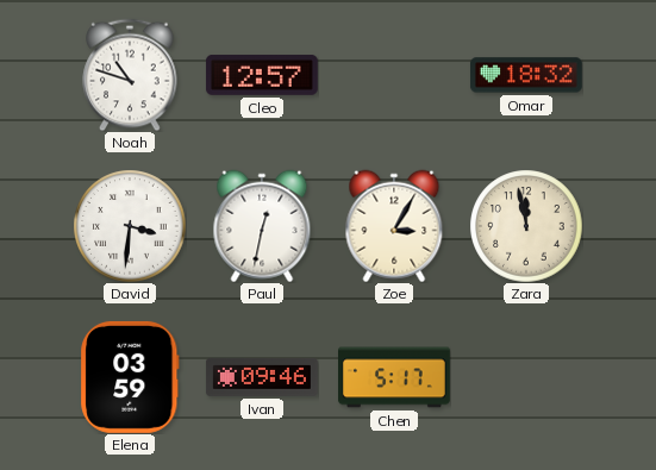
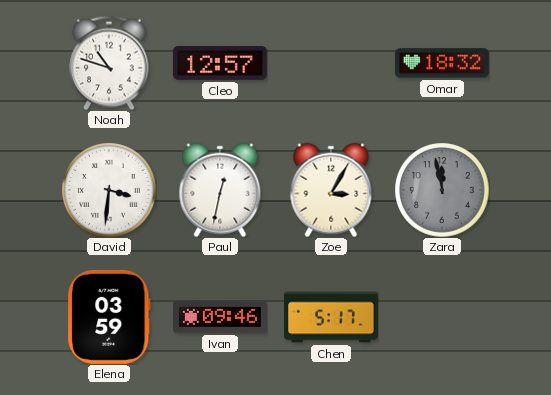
Zara dial: cream -> grey
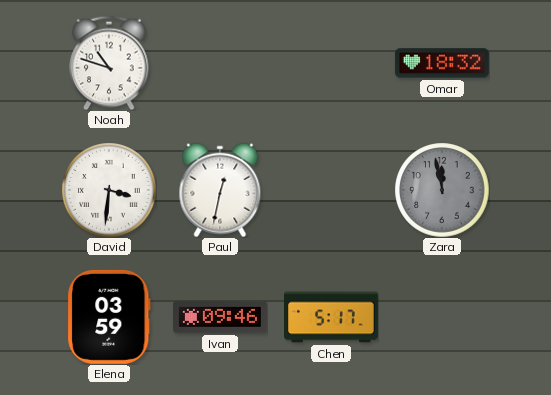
Cleo: 12:57 -> none
Zoe: 3:05 -> none
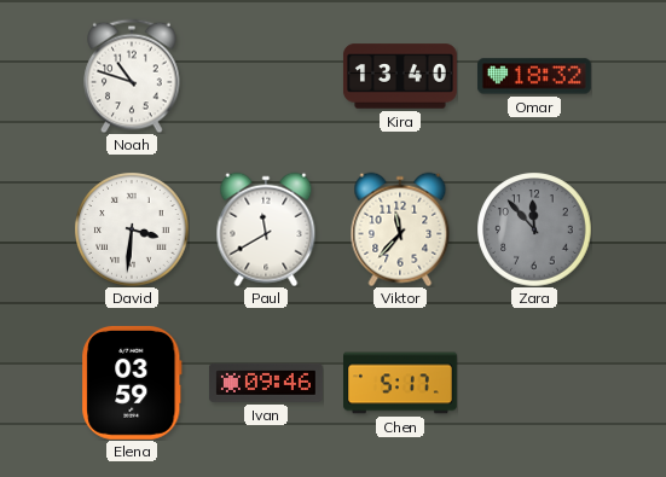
Kira: none -> 13:40
Paul: 12:32 -> 11:40
Viktor: none -> 11:37
Zara: 11:58 -> 11:53
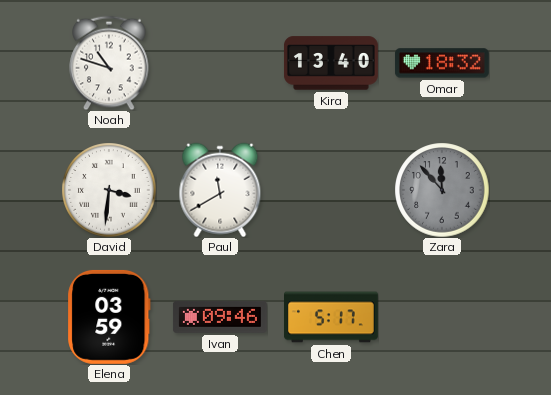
Viktor: 11:37 -> none
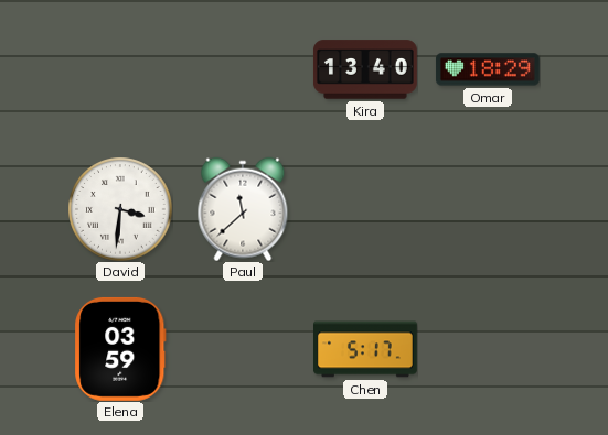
Noah: 10:48 -> none
Omar: 18:32 -> 18:29
Paul: 11:40 -> 11:38
Zara: 11:53 -> none
Ivan: 09:46 -> none
